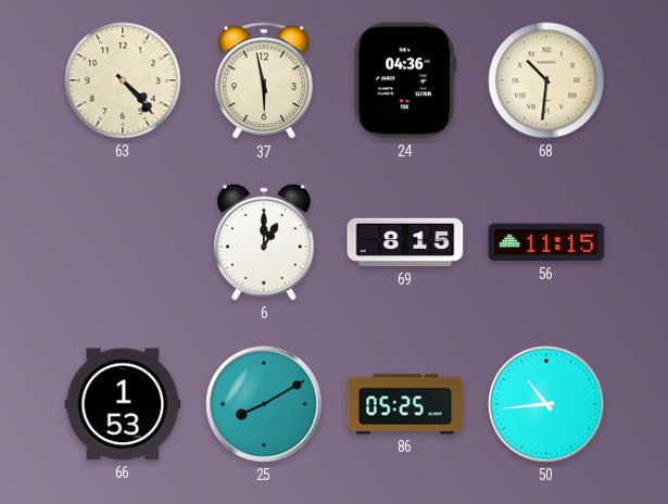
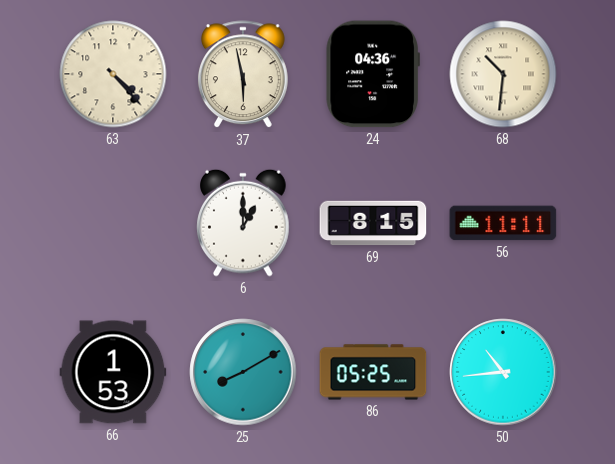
56: 11:15 -> 11:11
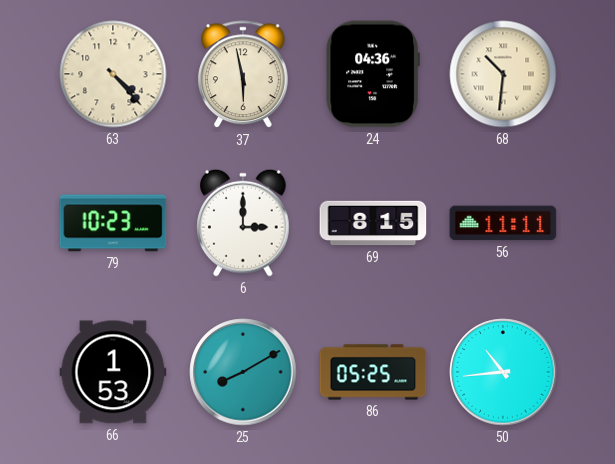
79: none -> 10:23
6: 1:00 -> 3:00
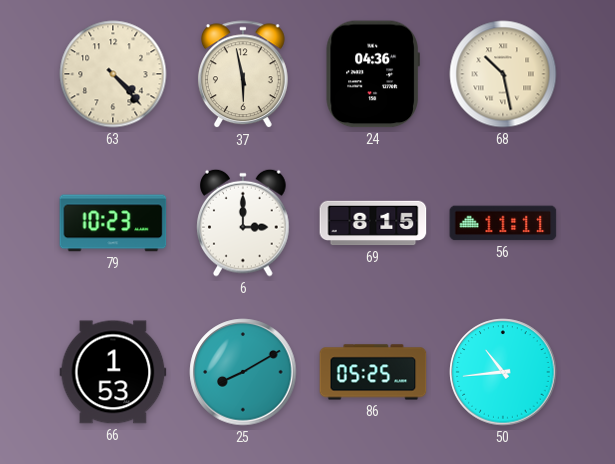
68: 10:31 -> 10:28
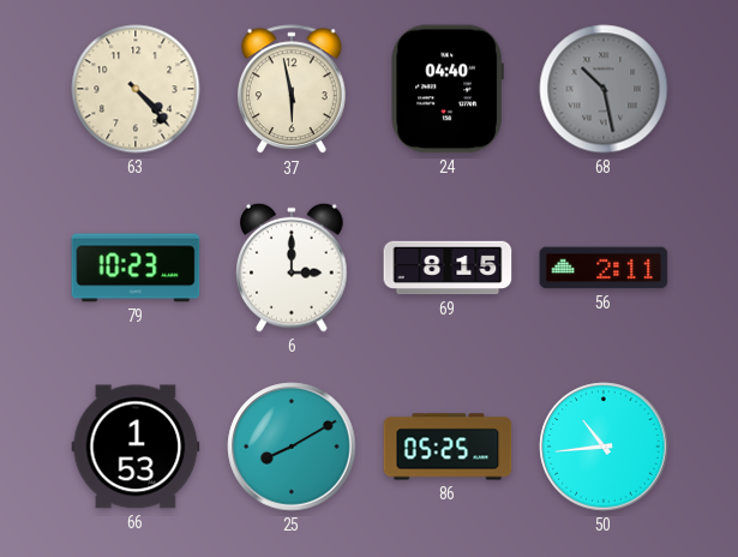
24: 04:36 -> 04:40
68 dial: cream -> grey
56: 11:11 -> 2:11
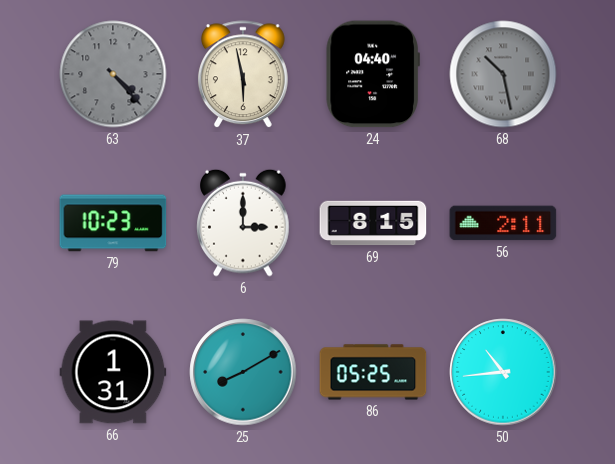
63 dial: cream -> grey
66: 1:53 -> 1:31
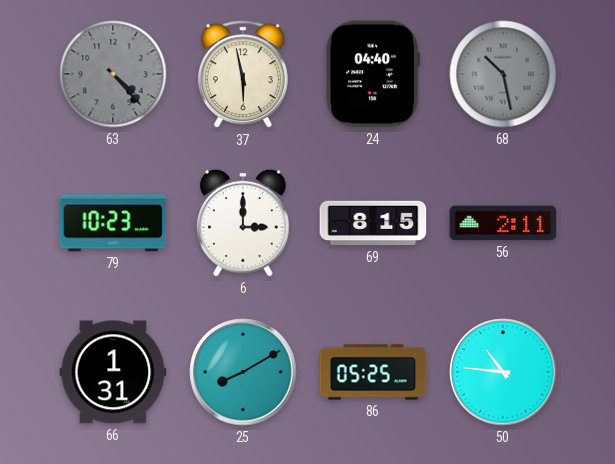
50: 10:44 -> 10:46
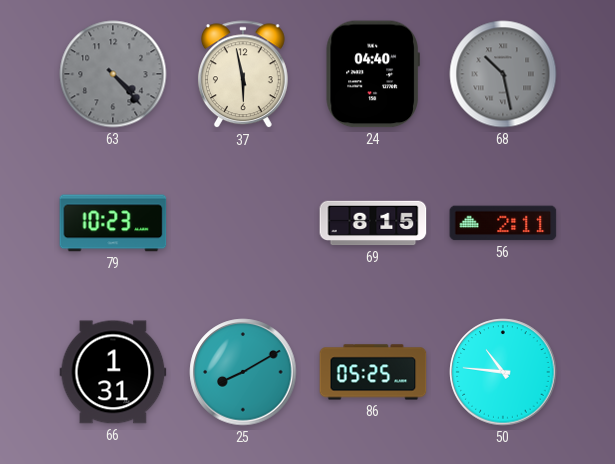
6: 3:00 -> none
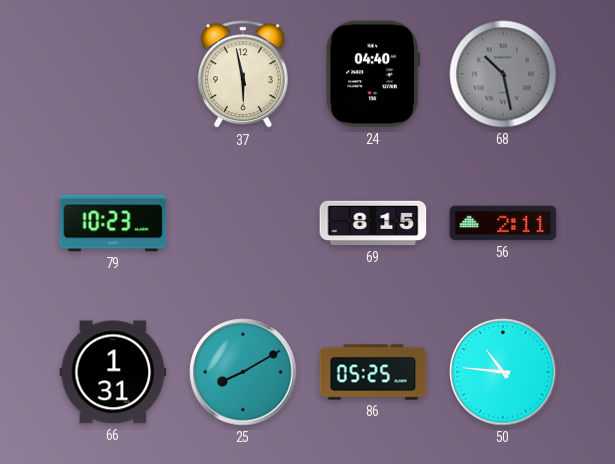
63: 4:23 -> none
